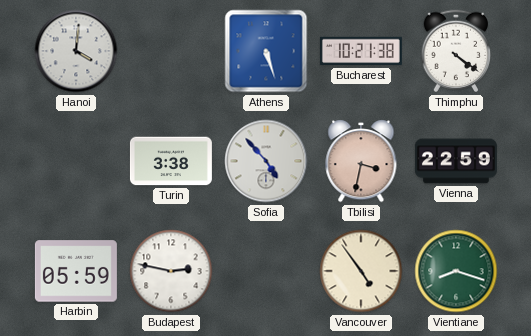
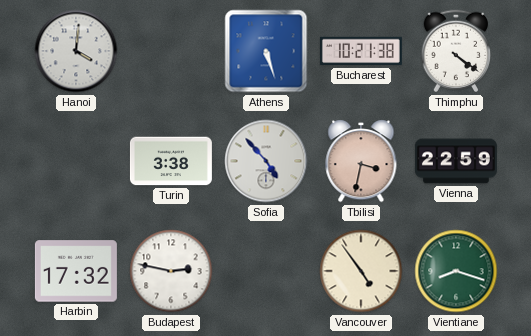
Harbin: 05:59 -> 17:32
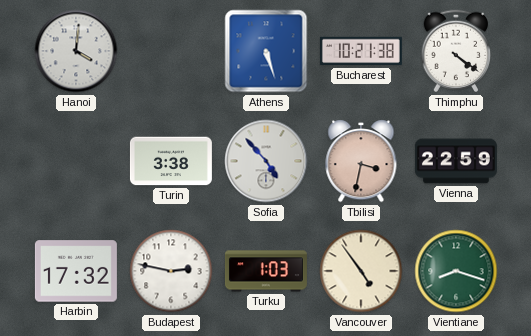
Turku: none -> 1:03
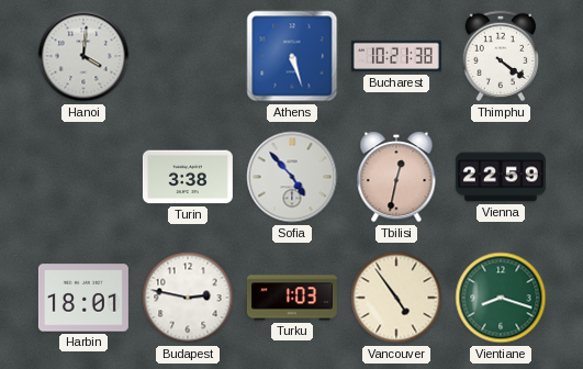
Tbilisi: 3:32 -> 12:32
Harbin: 17:32 -> 18:01
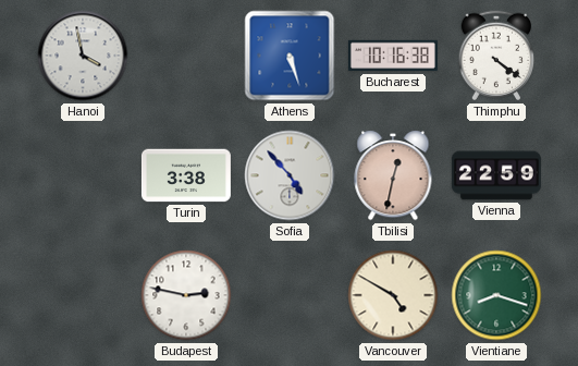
Hanoi: 4:01 -> 3:58
Bucharest: 10:21 -> 10:16
Harbin: 18:01 -> none
Turku: 1:03 -> none
Vancouver: 4:54 -> 4:50
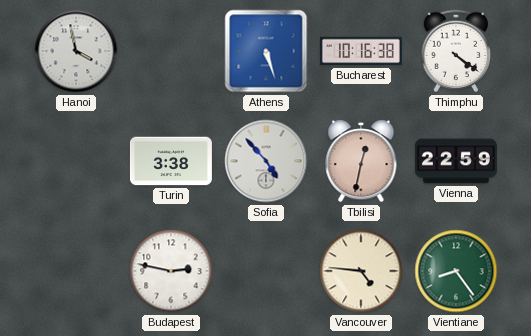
Vancouver: 4:50 -> 4:46
Vientiane: 8:18 -> 8:24
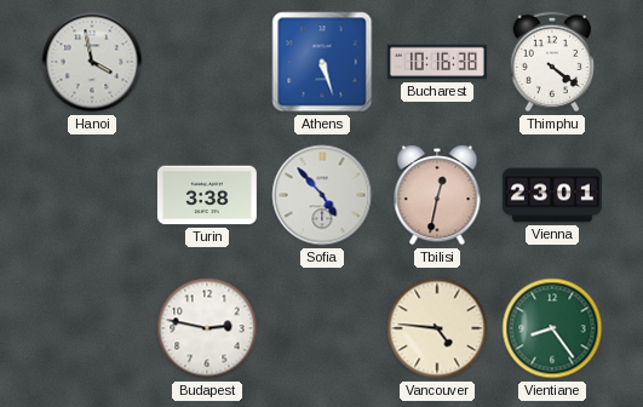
Vienna: 22:59 -> 23:01
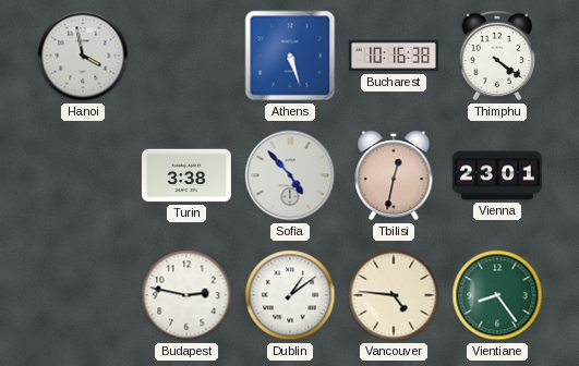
Dublin: none -> 1:09
